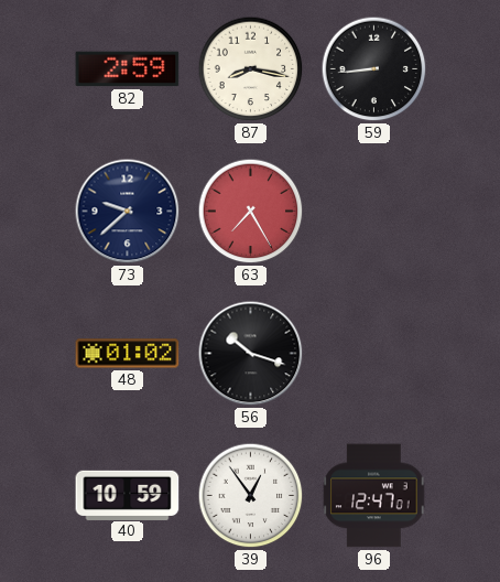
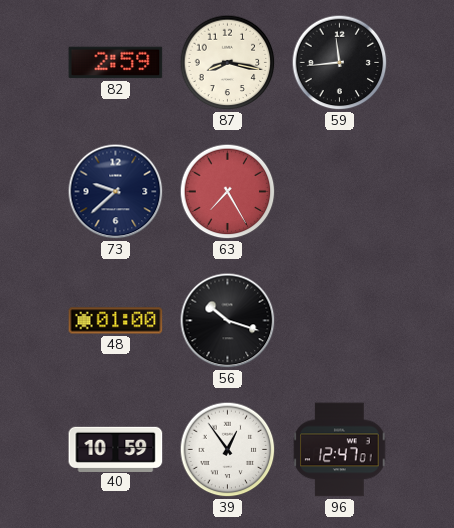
59: 8:44 -> 11:44
48: 01:02 -> 01:00
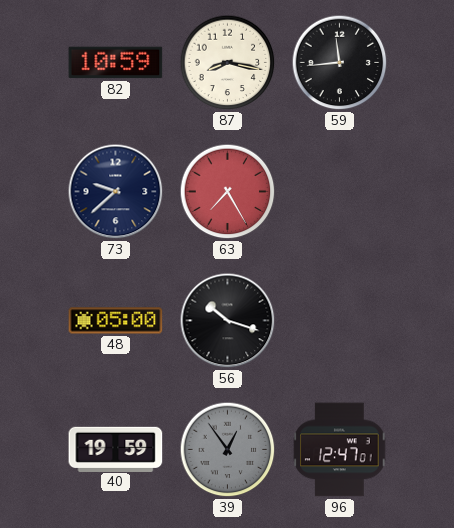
82: 2:59 -> 10:59
48: 01:00 -> 05:00
40: 10:59 -> 19:59
39 dial: white -> grey
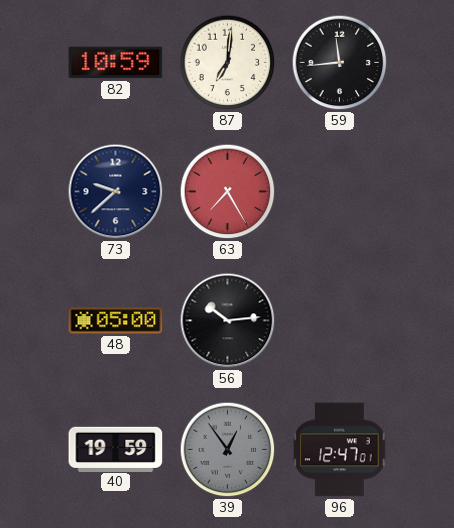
87: 8:17 -> 7:01
56: 10:18 -> 10:14
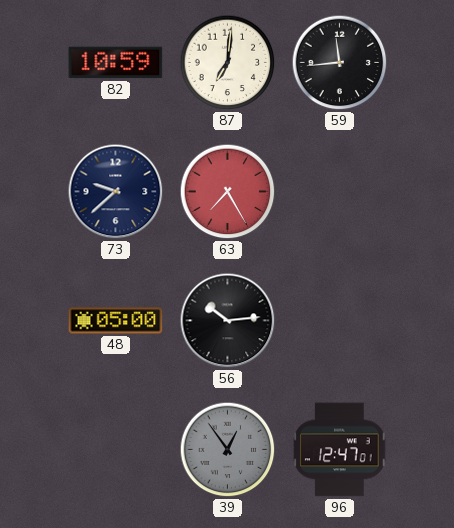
40: 19:59 -> none
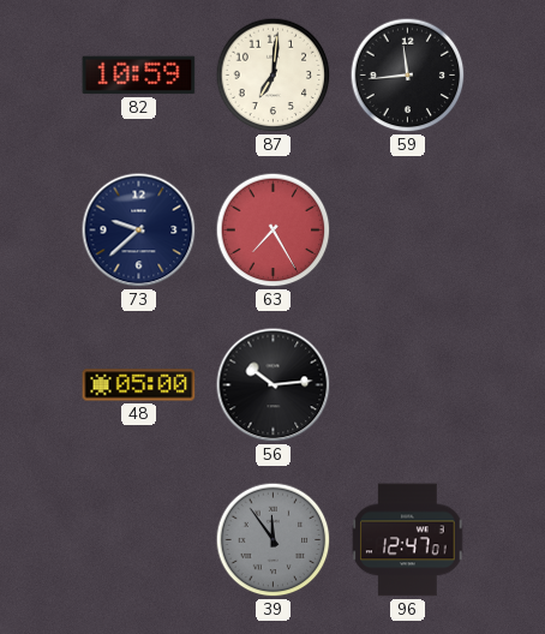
39: 12:54 -> 11:54
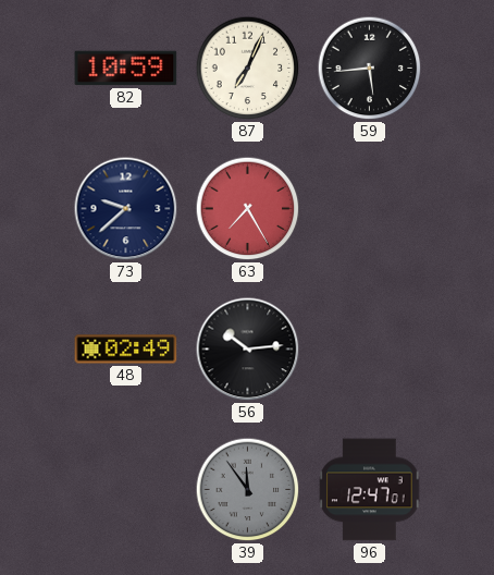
87: 7:01 -> 7:04
59: 11:44 -> 5:44
48: 05:00 -> 02:49
